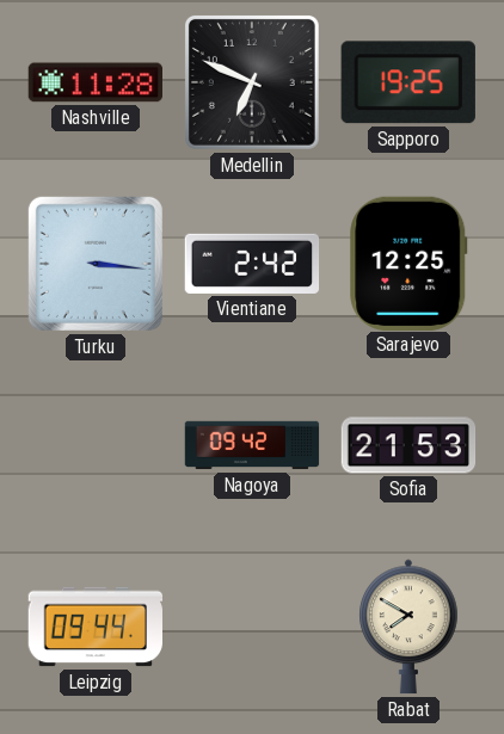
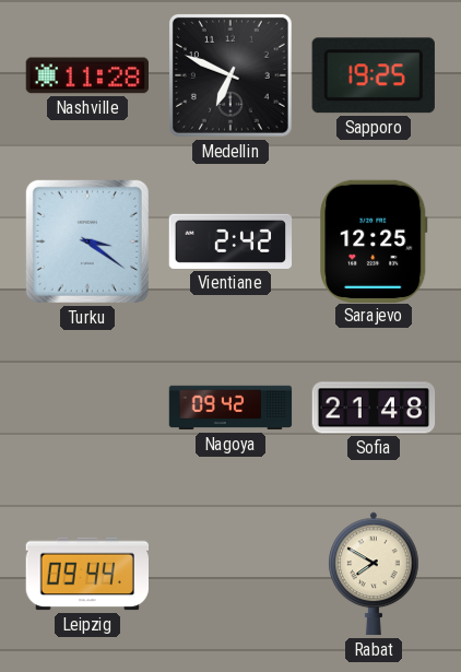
Turku: 3:16 -> 3:21
Sofia: 21:53 -> 21:48
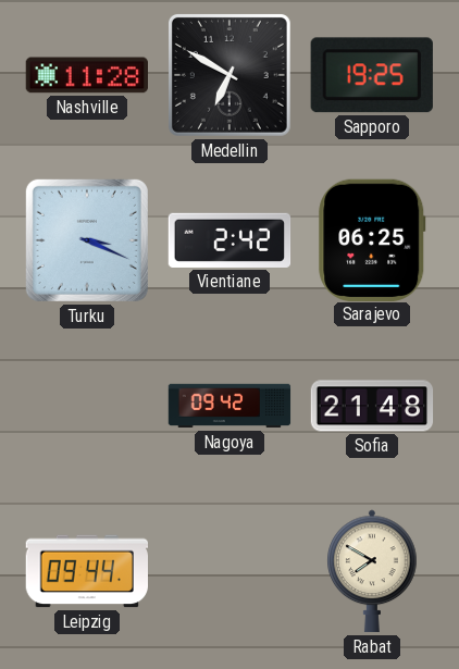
Medellin: 6:49 -> 6:50
Turku: 3:21 -> 3:19
Sarajevo: 12:25 -> 06:25
